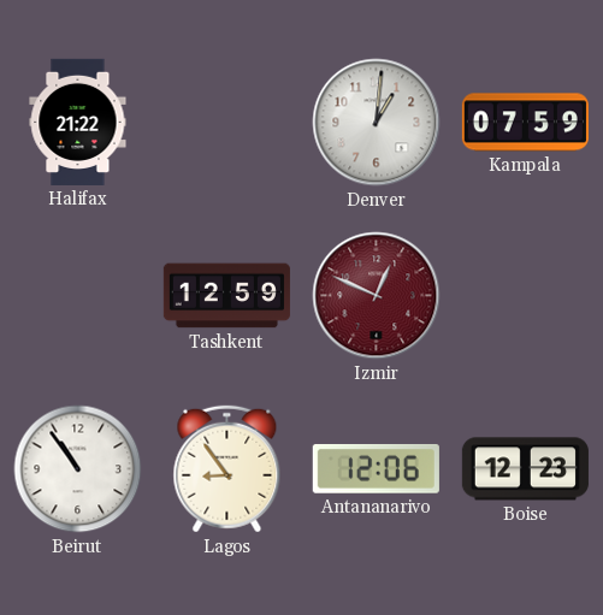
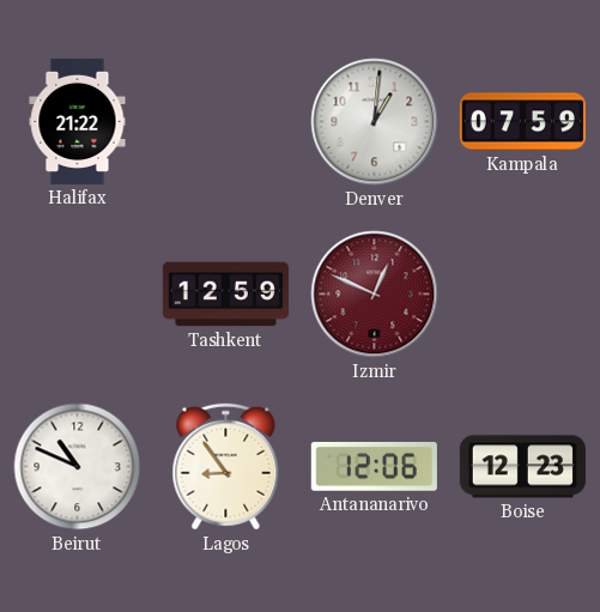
Beirut: 10:54 -> 10:49
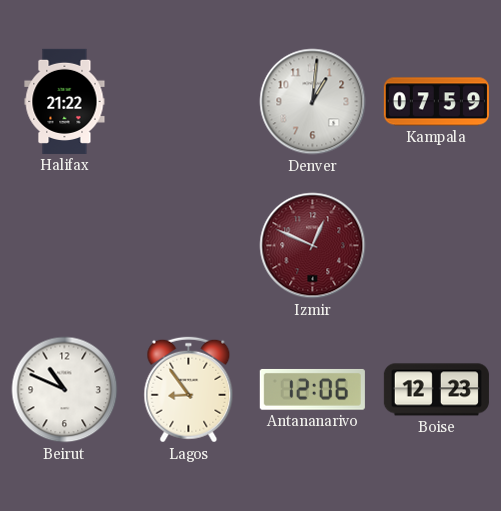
Tashkent: 12:59 -> none
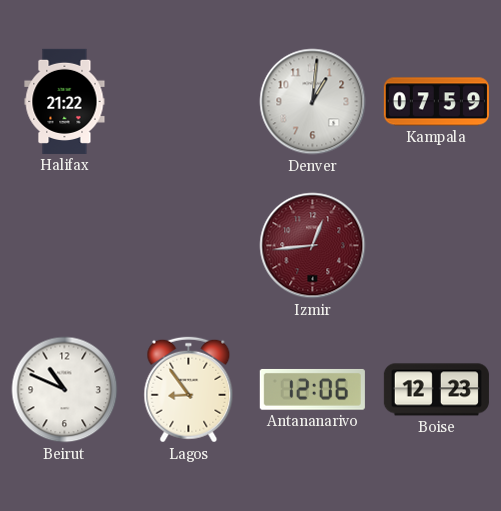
Izmir: 12:49 -> 12:44
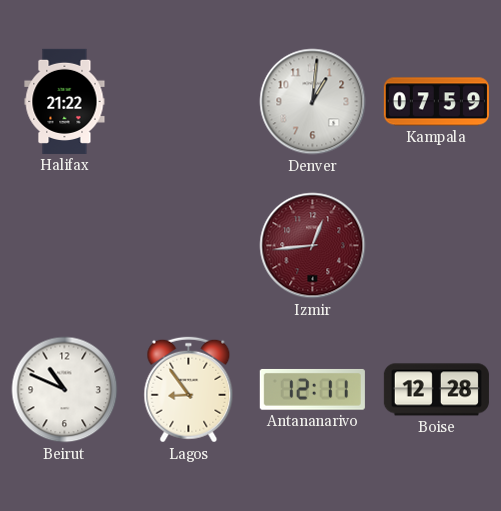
Antananarivo: 12:06 -> 12:11
Boise: 12:23 -> 12:28
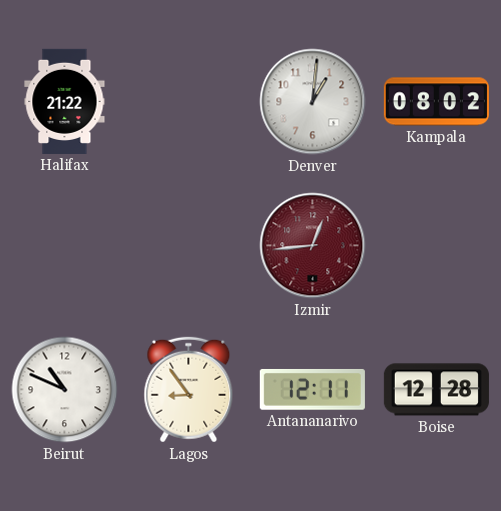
Kampala: 07:59 -> 08:02
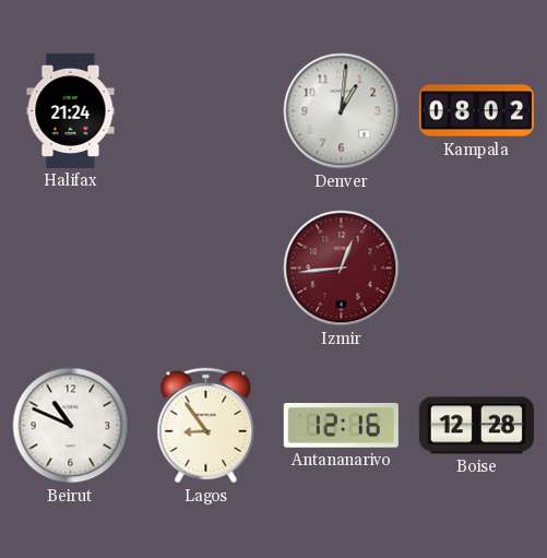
Halifax: 21:22 -> 21:24
Antananarivo: 12:11 -> 12:16
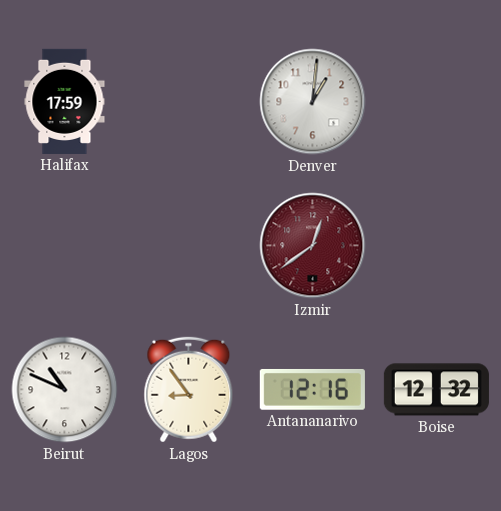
Halifax: 21:24 -> 17:59
Kampala: 08:02 -> none
Izmir: 12:44 -> 12:39
Boise: 12:28 -> 12:32
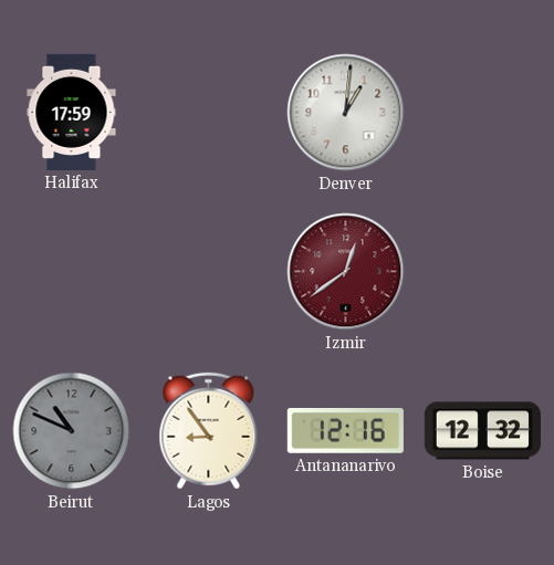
Beirut dial: white -> grey
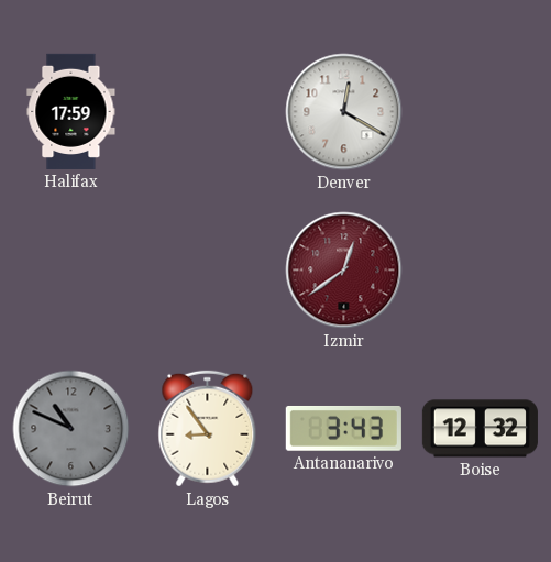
Denver: 1:01 -> 12:20
Antananarivo: 12:16 -> 3:43
